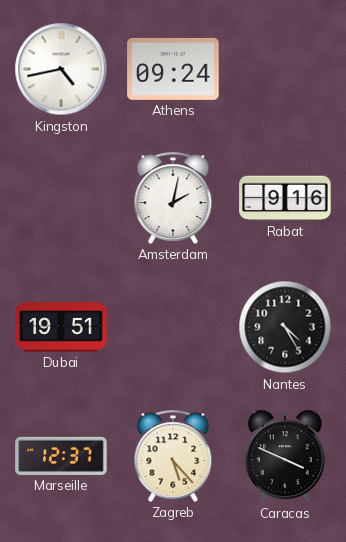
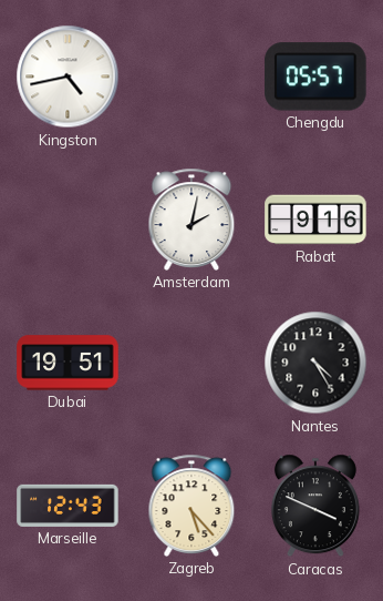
Athens: 09:24 -> none
Chengdu: none -> 05:57
Marseille: 12:37 -> 12:43
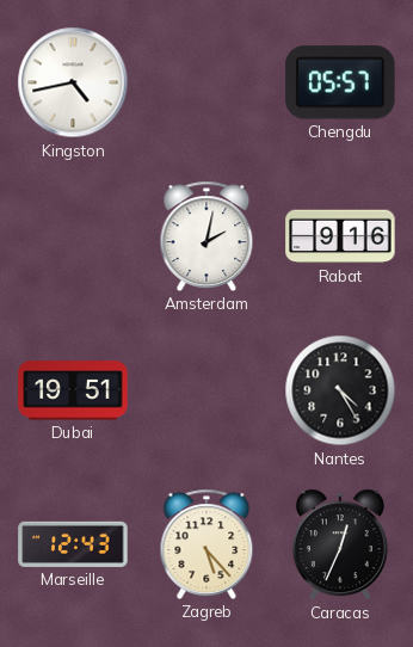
Caracas: 3:49 -> 12:34
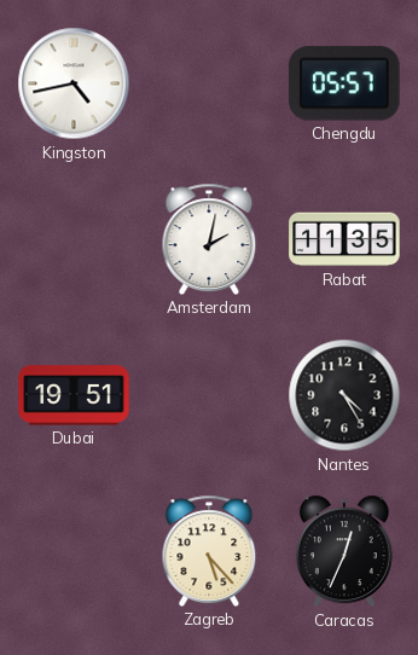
Rabat: 9:16 -> 11:35
Marseille: 12:43 -> none
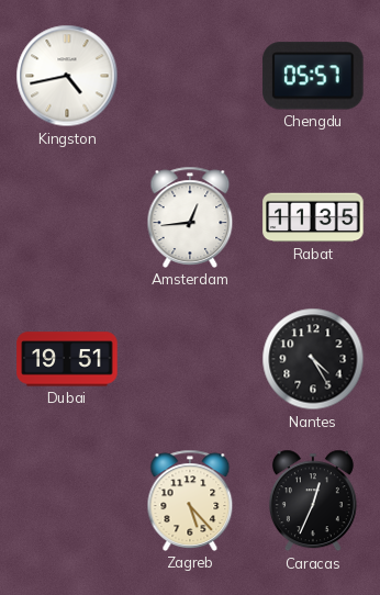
Amsterdam: 2:02 -> 12:44
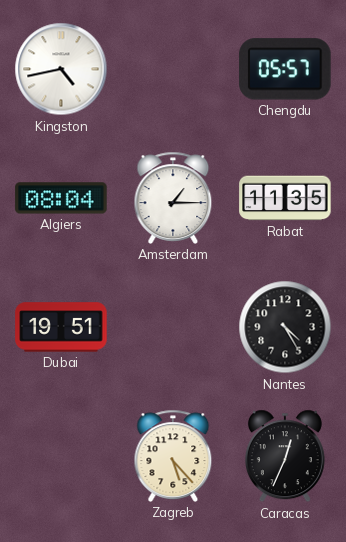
Algiers: none -> 08:04
Amsterdam: 12:44 -> 1:15
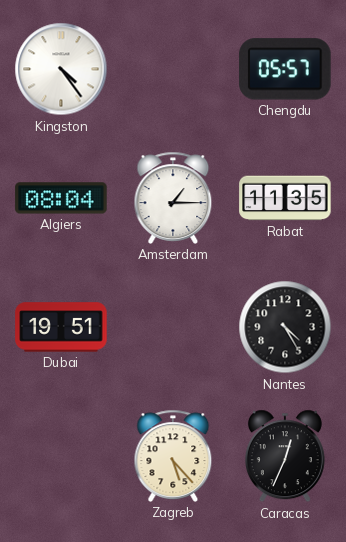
Kingston: 4:43 -> 4:24
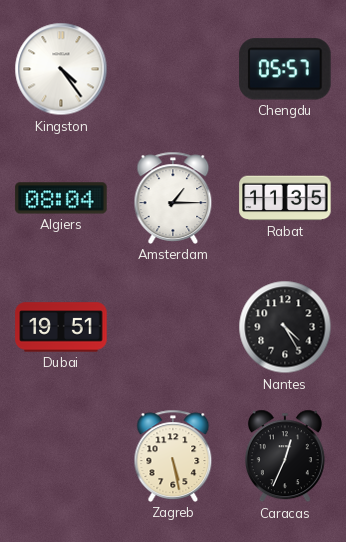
Zagreb: 5:23 -> 5:28
